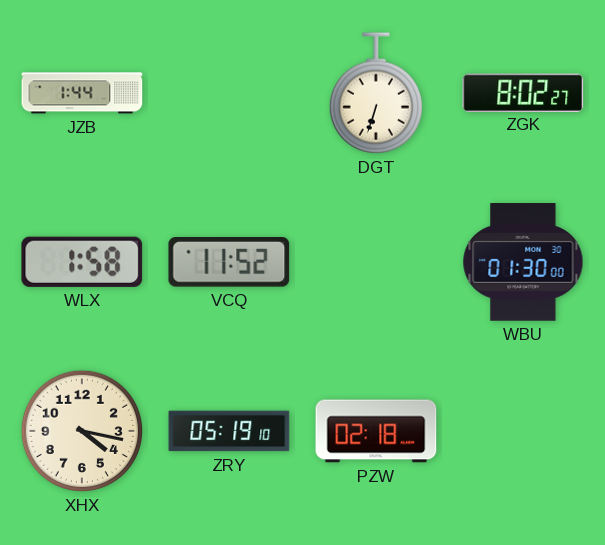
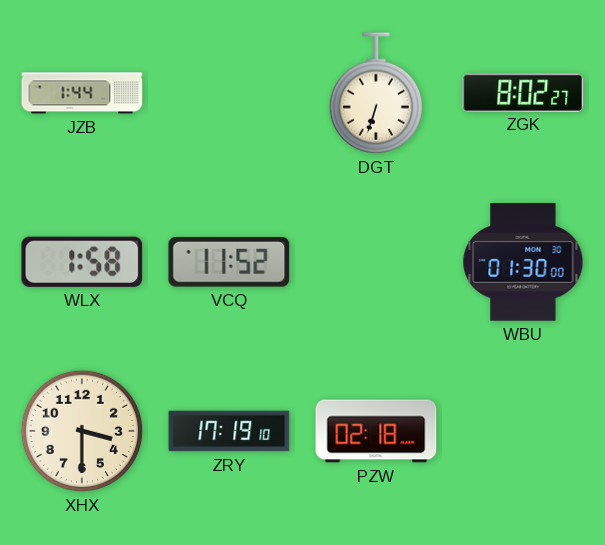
XHX: 4:17 -> 3:30
ZRY: 05:19 -> 17:19
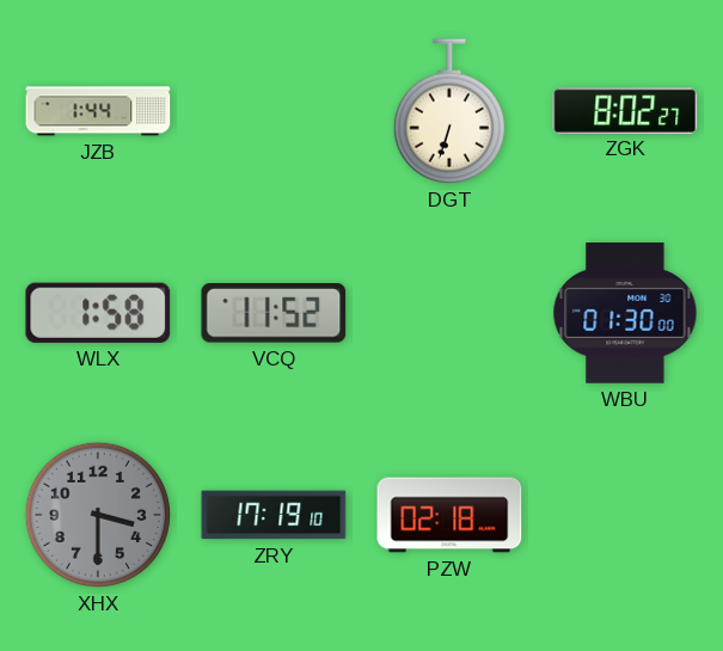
XHX dial: cream -> grey
